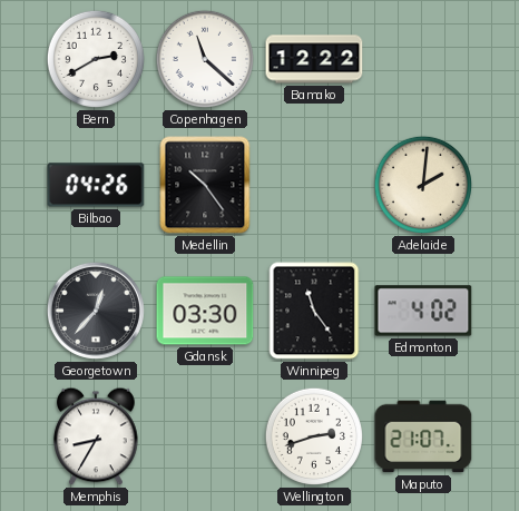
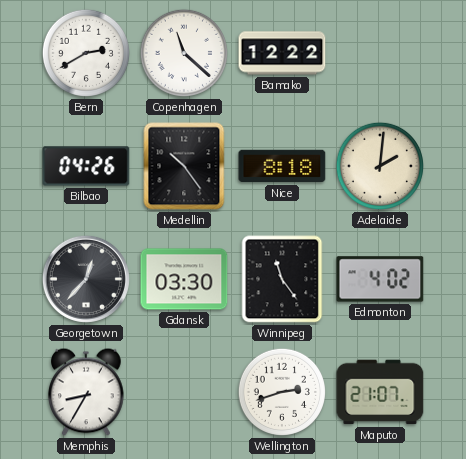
Nice: none -> 8:18
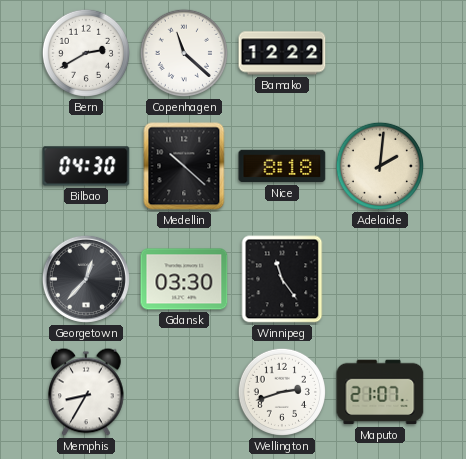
Bilbao: 04:26 -> 04:30
Medellin: 10:24 -> 10:22
Edmonton: 4:02 -> none
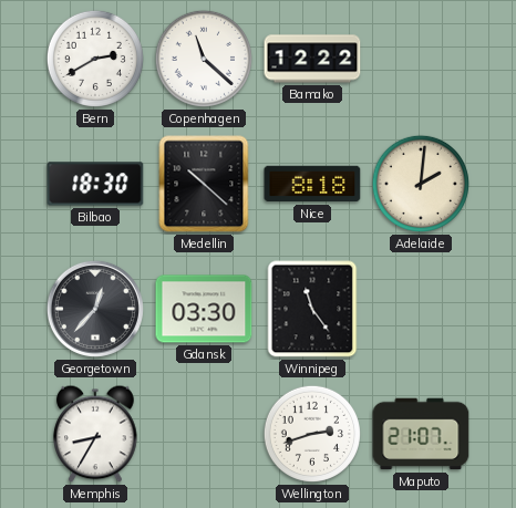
Bilbao: 04:30 -> 18:30
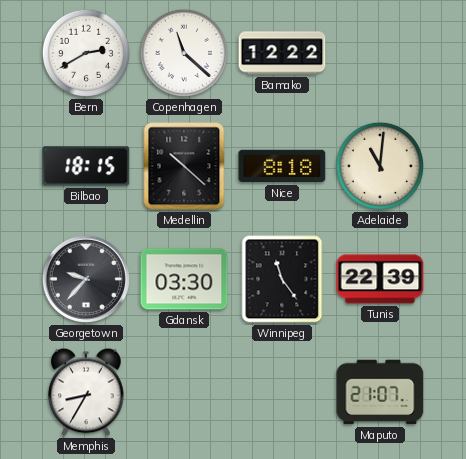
Bilbao: 18:30 -> 18:15
Adelaide: 2:01 -> 11:01
Georgetown: 12:37 -> 9:37
Tunis: none -> 22:39
Wellington: 2:42 -> none
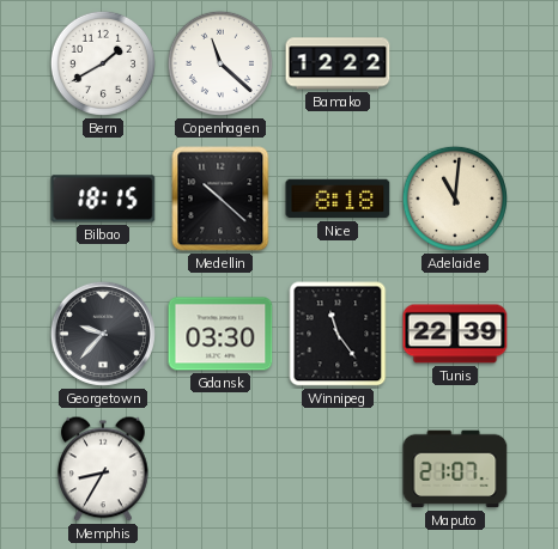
Bern: 2:40 -> 1:40
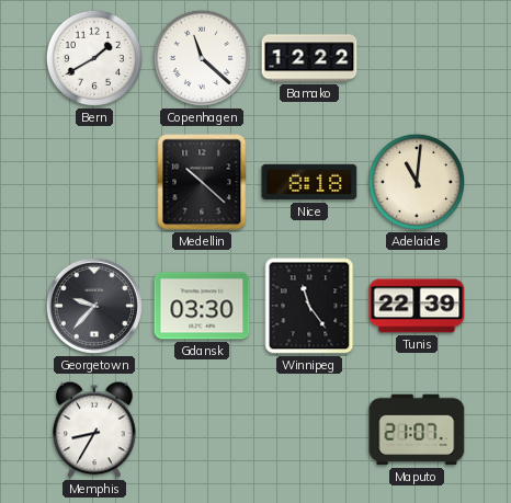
Bilbao: 18:15 -> none
